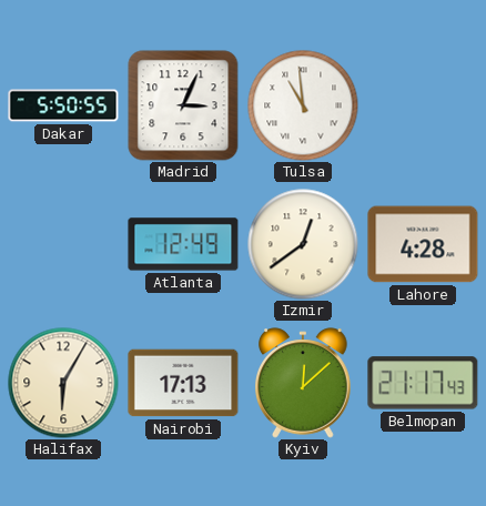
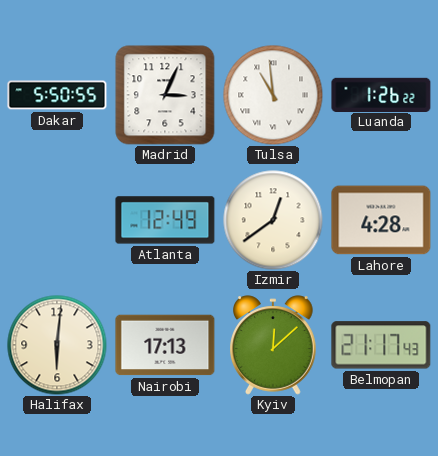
Luanda: none -> 1:26
Halifax: 6:05 -> 6:01
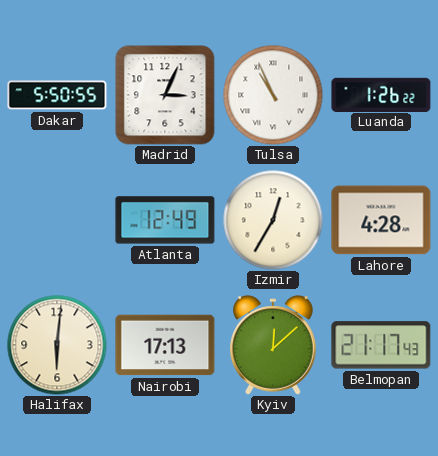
Tulsa: 10:59 -> 10:56
Izmir: 12:39 -> 12:35
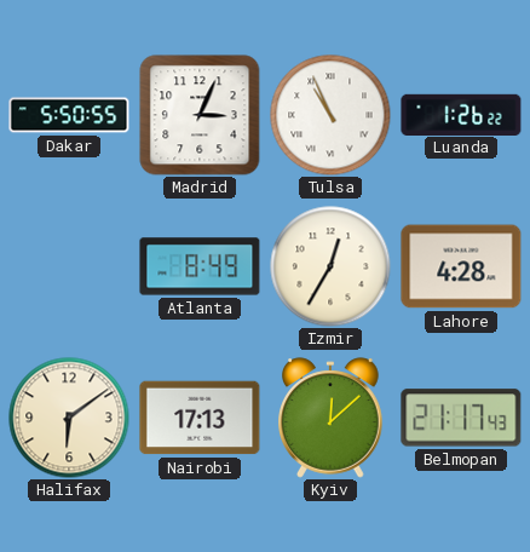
Atlanta: 12:49 -> 8:49
Halifax: 6:01 -> 6:09
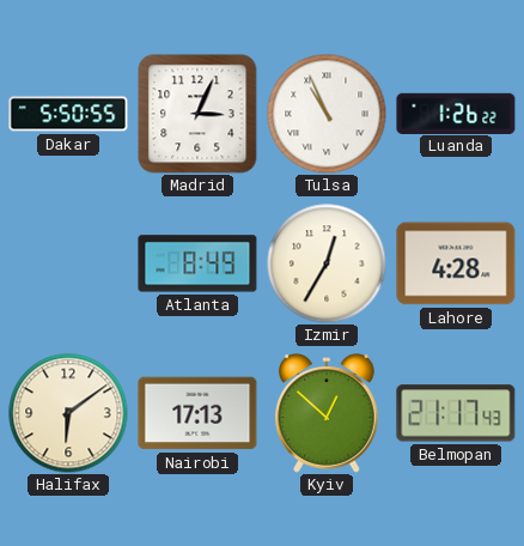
Kyiv: 12:08 -> 12:52
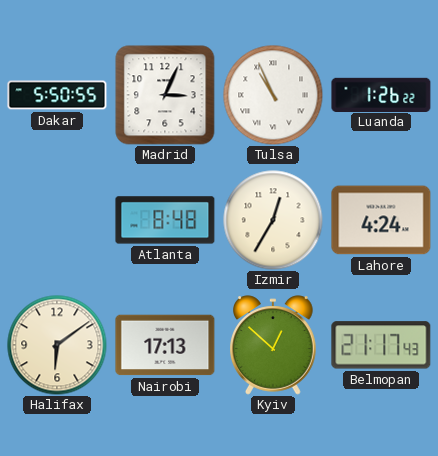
Atlanta: 8:49 -> 8:48
Lahore: 4:28 -> 4:24
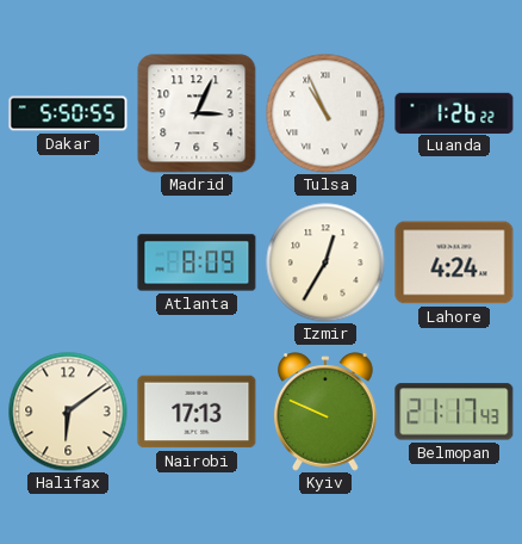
Atlanta: 8:48 -> 8:09
Kyiv: 12:52 -> 9:49
